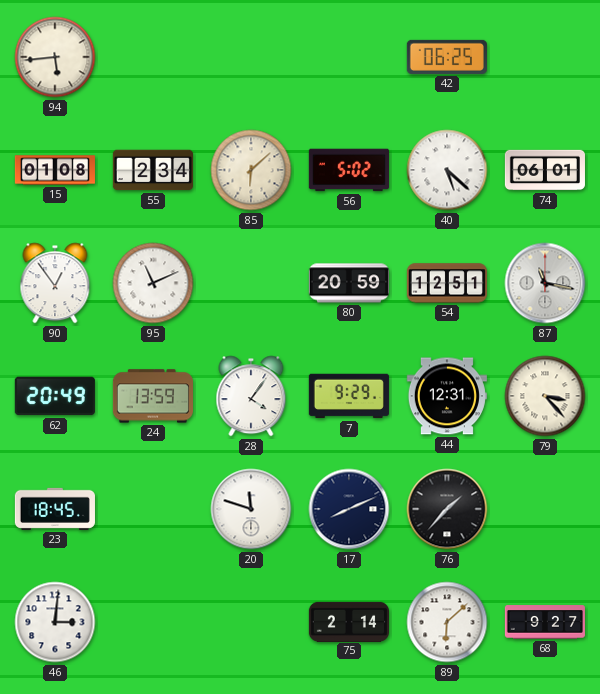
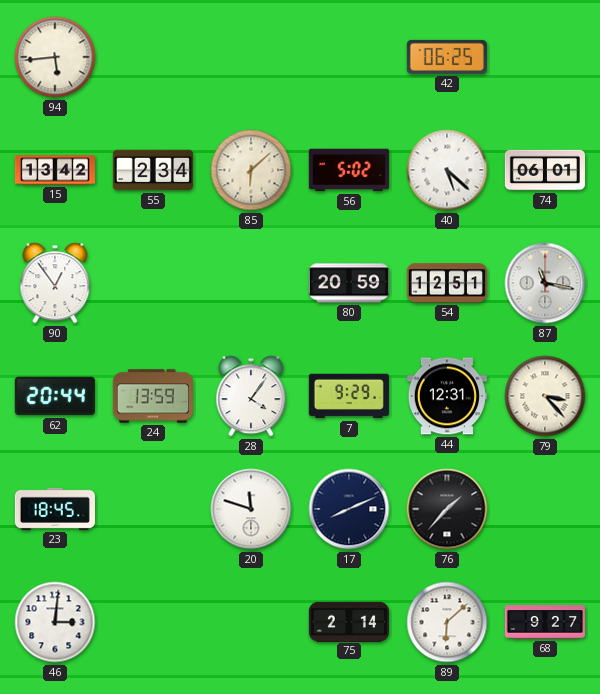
15: 01:08 -> 13:42
95: 11:11 -> none
62: 20:49 -> 20:44
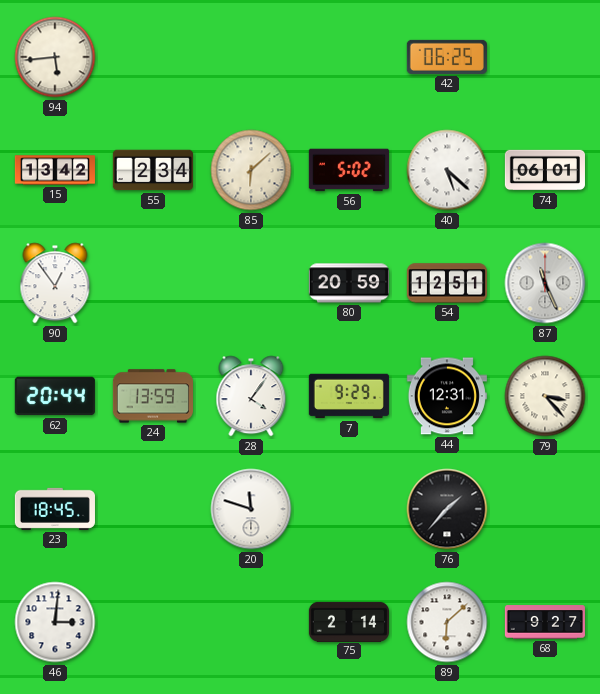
87: 11:17 -> 11:26
17: 8:11 -> none
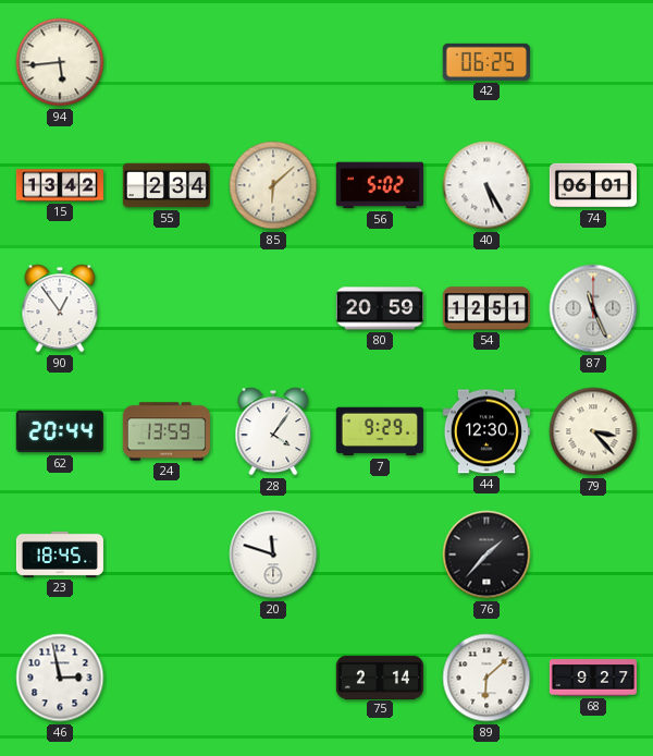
40: 5:22 -> 5:25
44: 12:31 -> 12:30
46: 3:01 -> 2:58
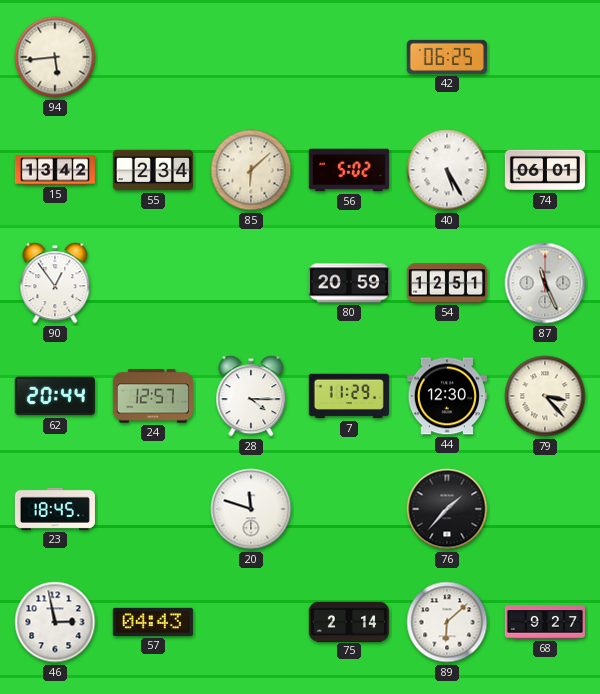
24: 13:59 -> 12:57
28: 4:06 -> 4:15
7: 9:29 -> 11:29
57: none -> 04:43
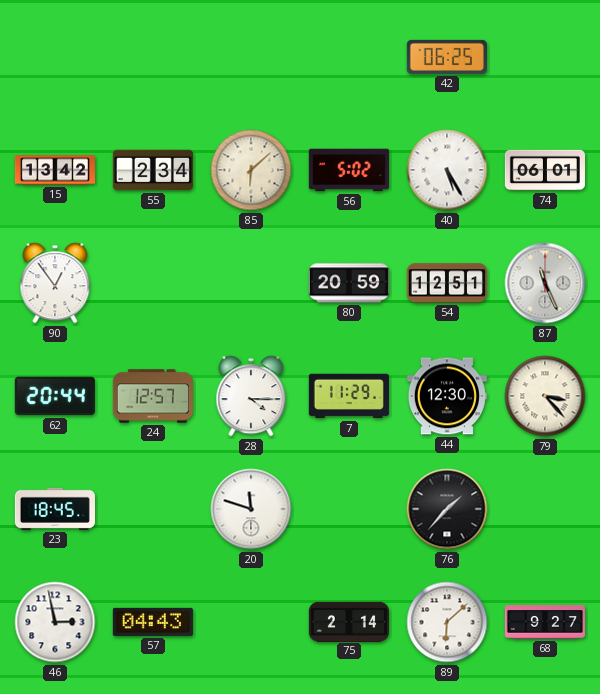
94: 5:44 -> none
